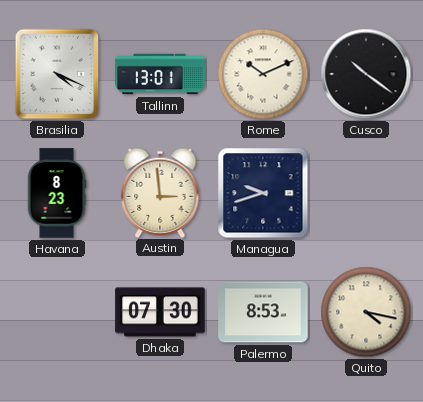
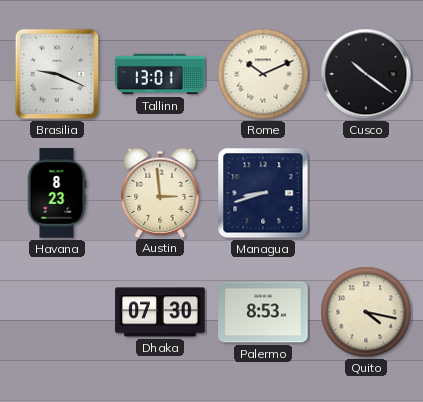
Brasilia: 4:19 -> 9:19
Managua: 9:42 -> 8:42
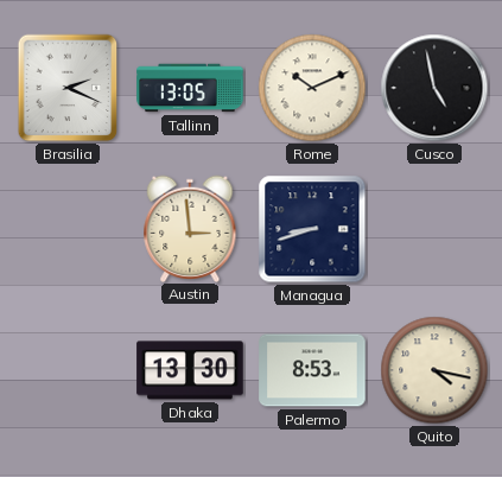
Brasilia: 9:19 -> 2:19
Tallinn: 13:01 -> 13:05
Cusco: 10:21 -> 4:58
Havana: 8:23 -> none
Dhaka: 07:30 -> 13:30
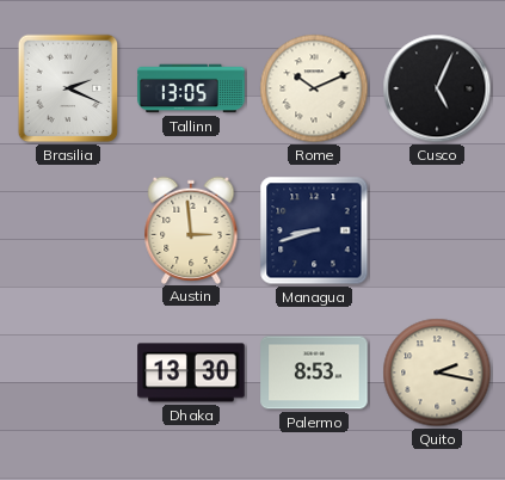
Cusco: 4:58 -> 5:04
Quito: 4:17 -> 2:17
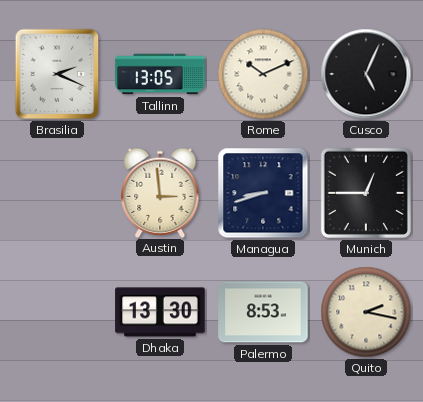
Munich: none -> 12:45
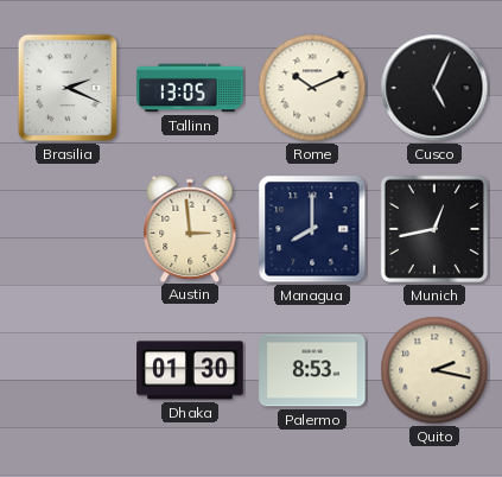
Managua: 8:42 -> 8:00
Munich: 12:45 -> 12:43
Dhaka: 13:30 -> 01:30
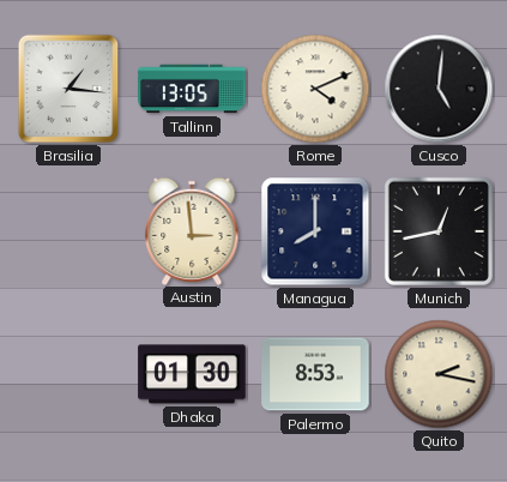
Brasilia: 2:19 -> 1:16
Rome: 10:11 -> 4:11
Cusco: 5:04 -> 5:01
